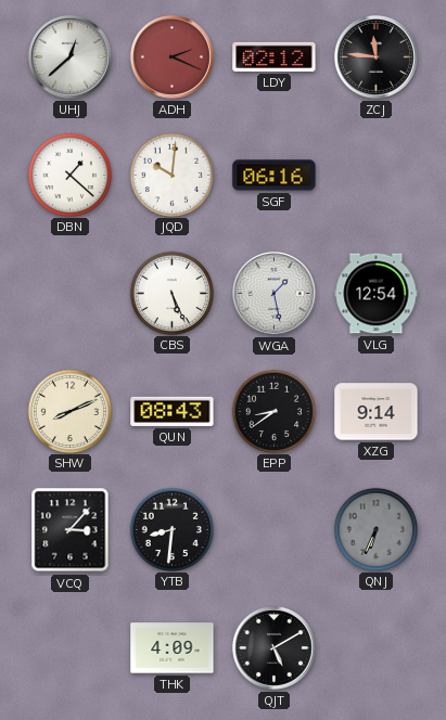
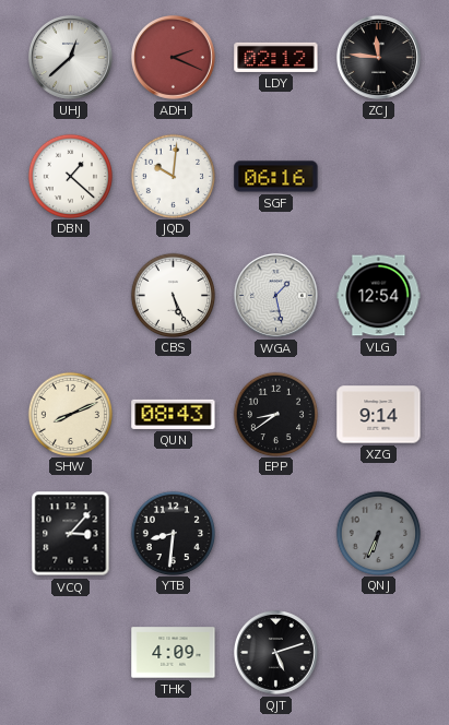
QJT: 5:10 -> 5:12
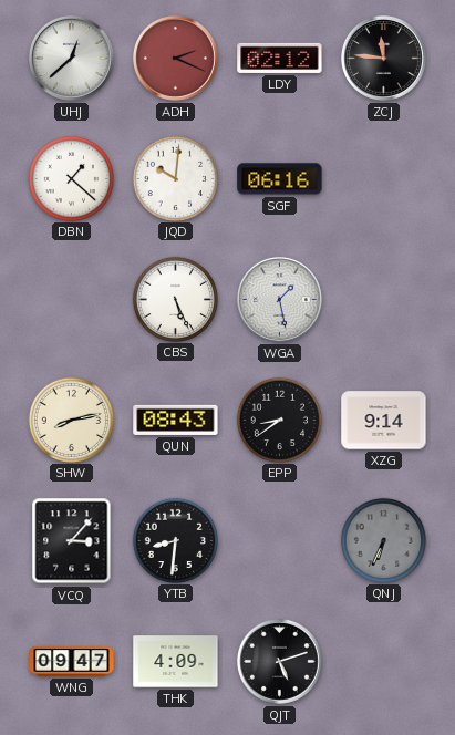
VLG: 12:54 -> none
SHW: 8:11 -> 8:13
WNG: none -> 09:47
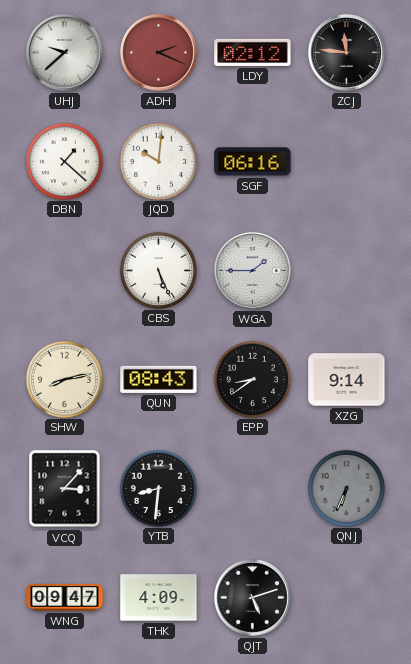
UHJ: 12:38 -> 9:38
WGA: 1:28 -> 1:45
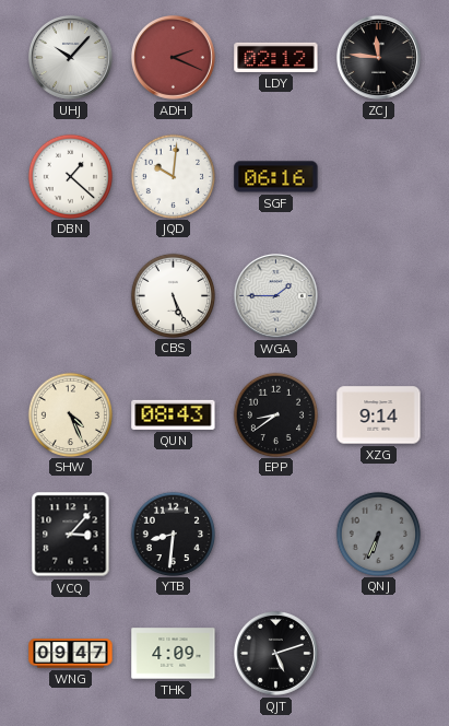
UHJ: 9:38 -> 10:07
SHW: 8:13 -> 4:26
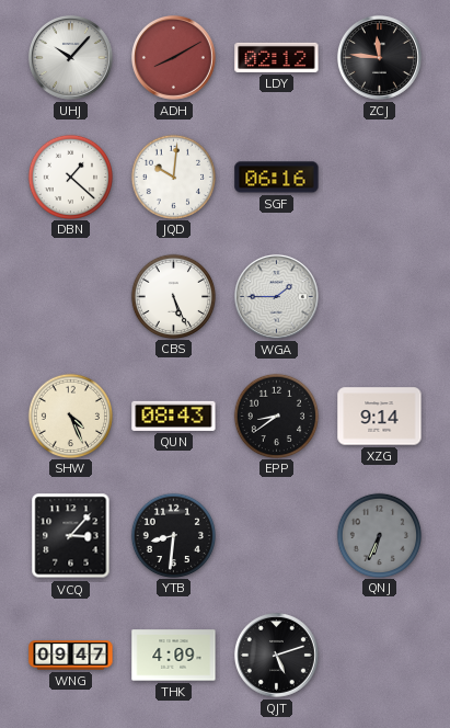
ADH: 2:19 -> 8:10
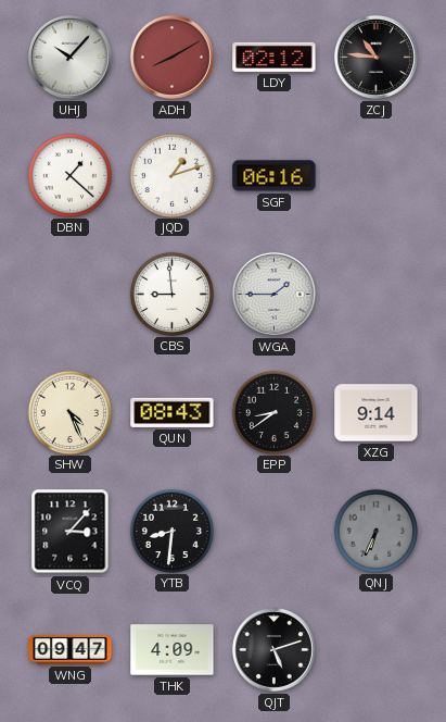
ZCJ: 11:46 -> 10:46
JQD: 10:01 -> 1:12
CBS: 5:26 -> 8:59
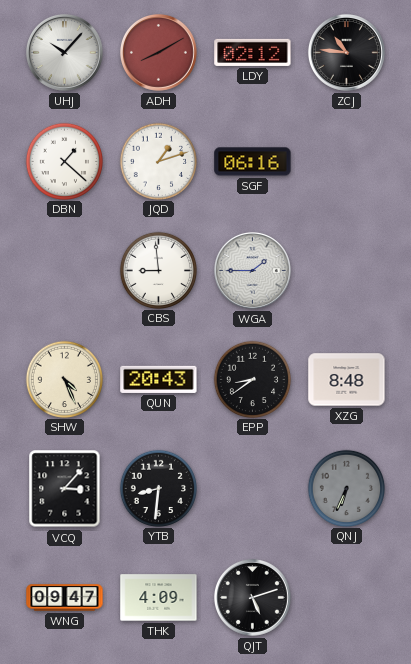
QUN: 08:43 -> 20:43
XZG: 9:14 -> 8:48
